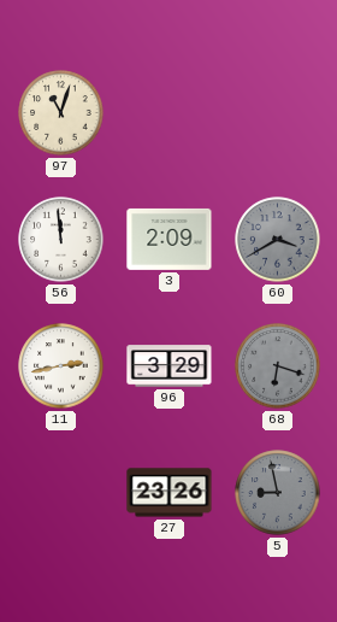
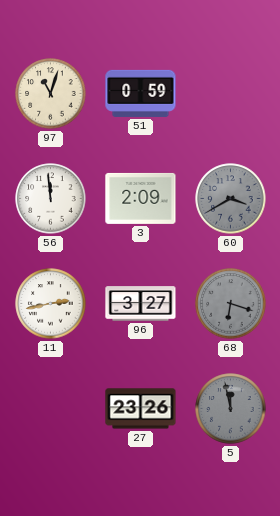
51: none -> 0:59
96: 3:29 -> 3:27
5: 8:58 -> 11:58
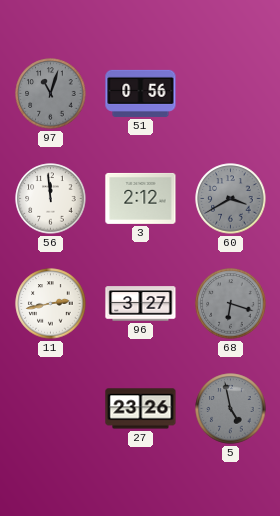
97 dial: cream -> grey
51: 0:59 -> 0:56
3: 2:09 -> 2:12
5: 11:58 -> 4:58
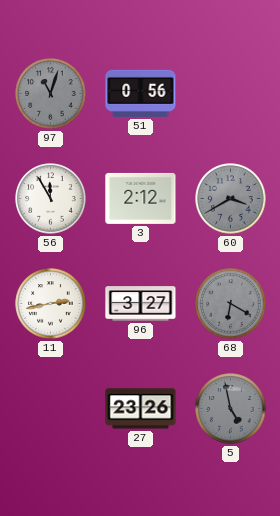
56: 11:59 -> 11:55
68: 6:18 -> 6:20
